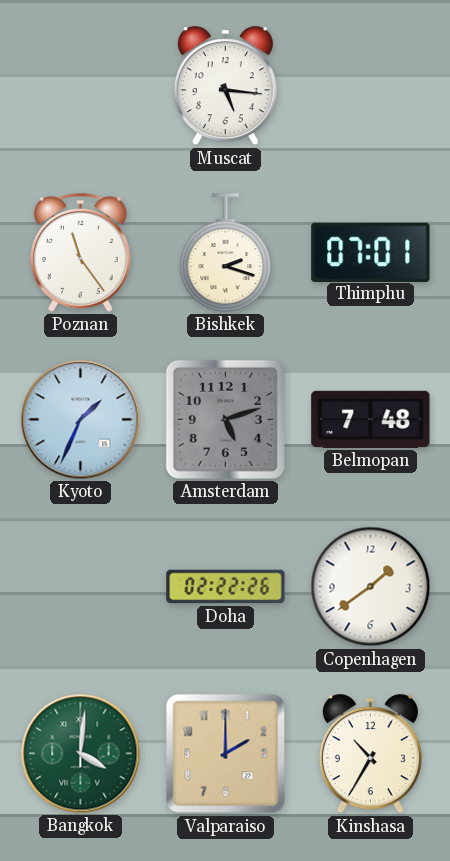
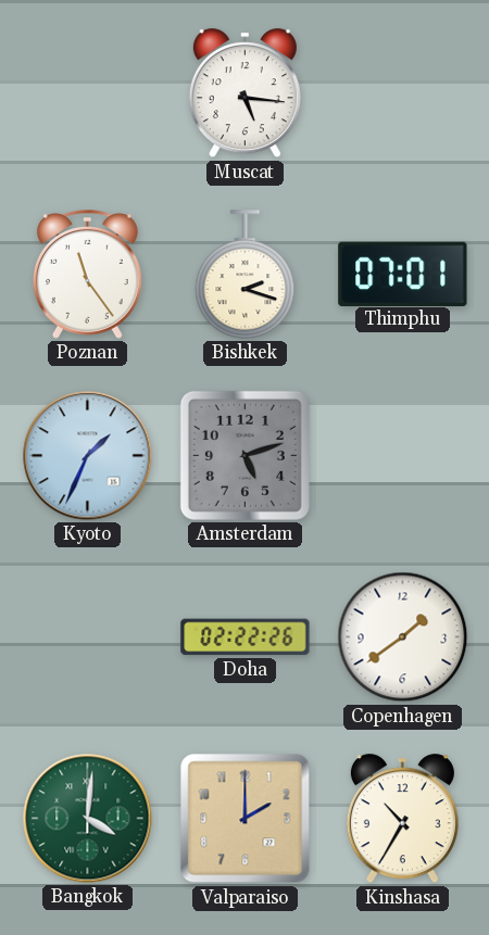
Belmopan: 7:48 -> none
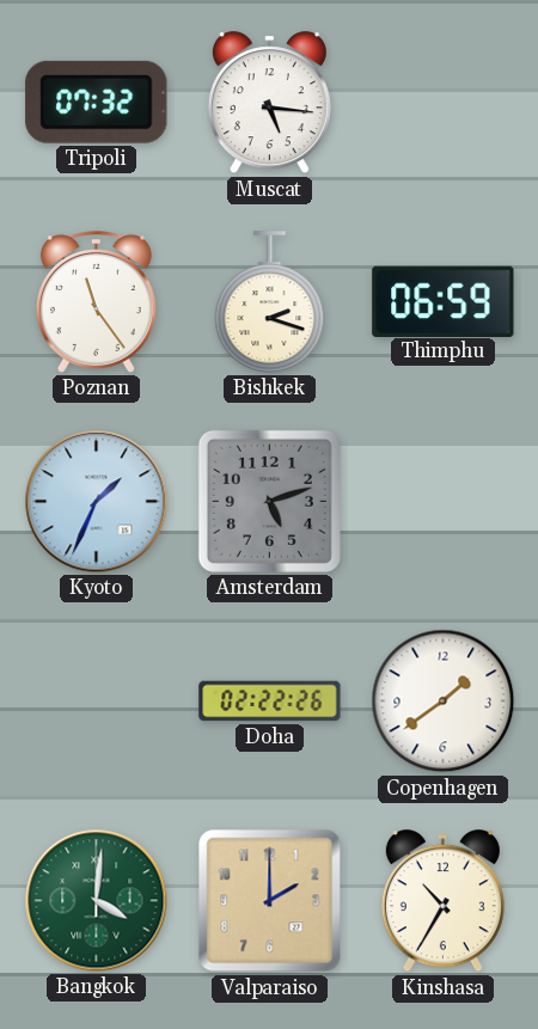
Tripoli: none -> 07:32
Thimphu: 07:01 -> 06:59
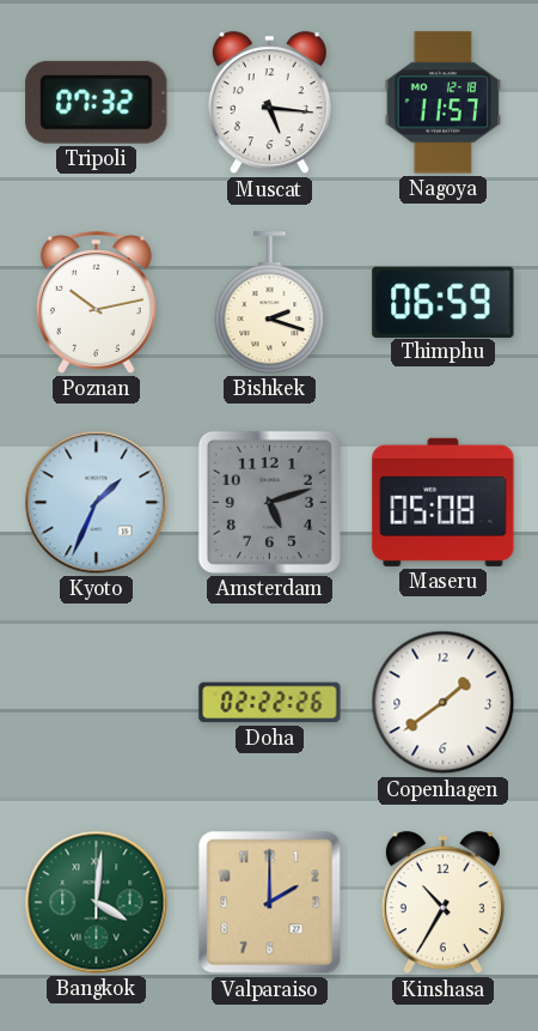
Nagoya: none -> 11:57
Poznan: 11:24 -> 10:13
Maseru: none -> 05:08
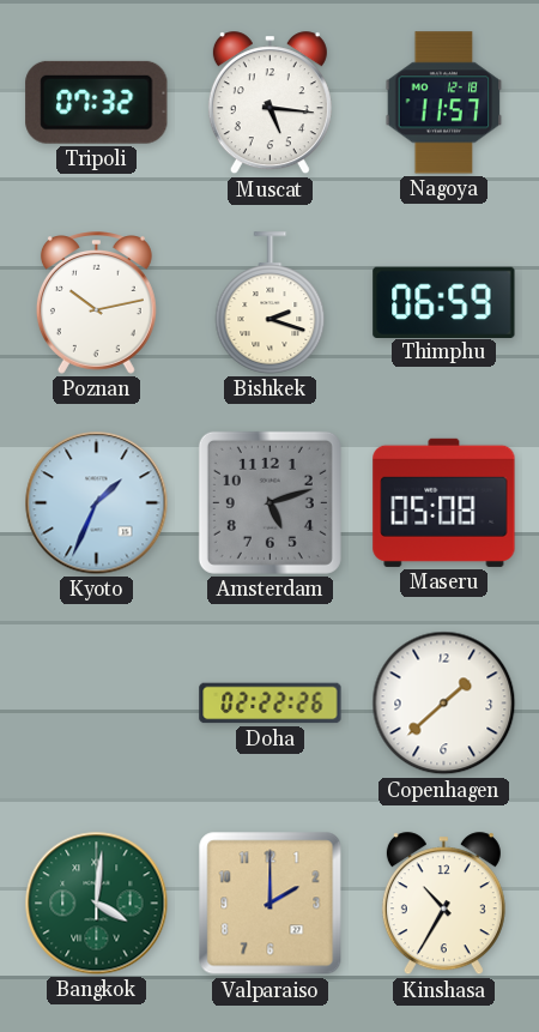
Copenhagen: 1:39 -> 1:38
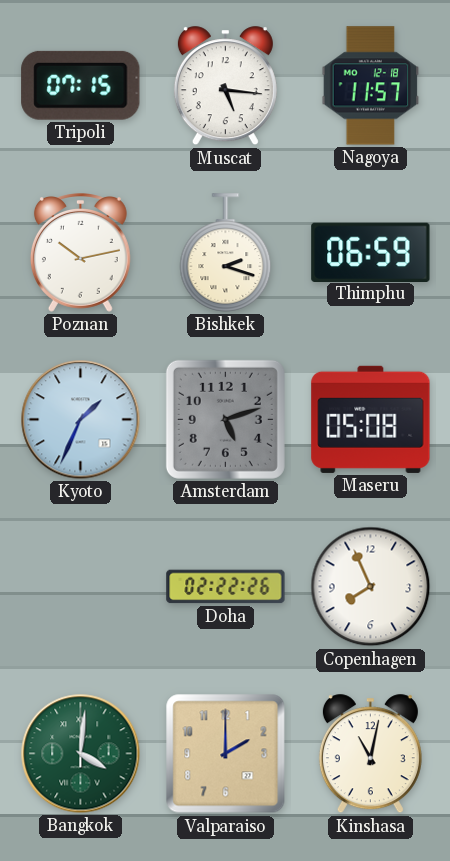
Tripoli: 07:32 -> 07:15
Copenhagen: 1:38 -> 7:56
Kinshasa: 10:35 -> 11:02
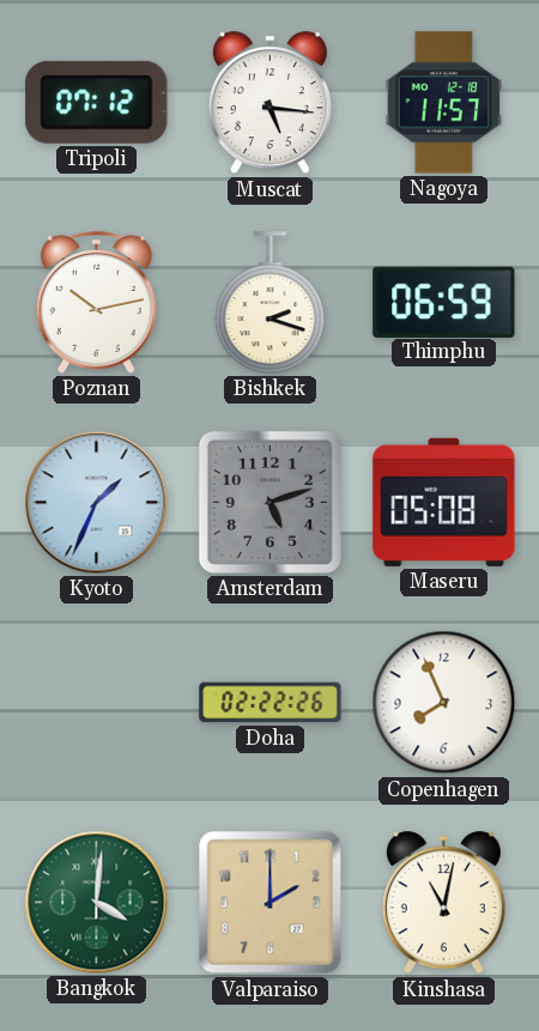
Tripoli: 07:15 -> 07:12
